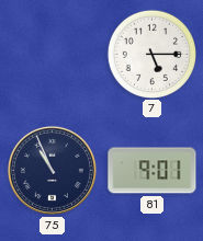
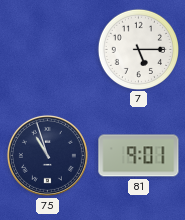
75: 10:56 -> 10:57
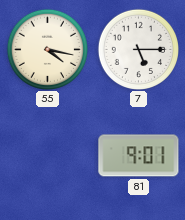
55: none -> 4:17
75: 10:57 -> none
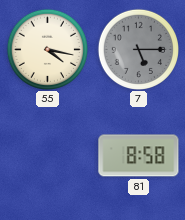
7 dial: white -> grey
81: 9:01 -> 8:58
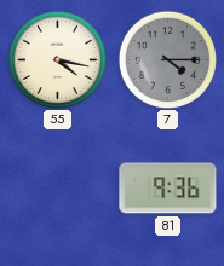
7: 5:15 -> 4:15
81: 8:58 -> 9:36
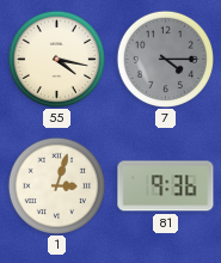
1: none -> 3:03
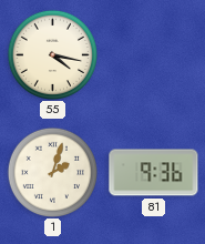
7: 4:15 -> none
1: 3:03 -> 2:03
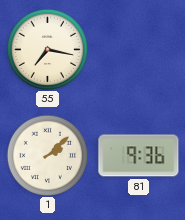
55: 4:17 -> 7:17
1: 2:03 -> 2:08
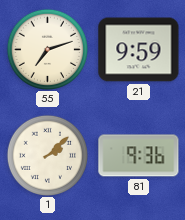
55: 7:17 -> 7:12
21: none -> 9:59
